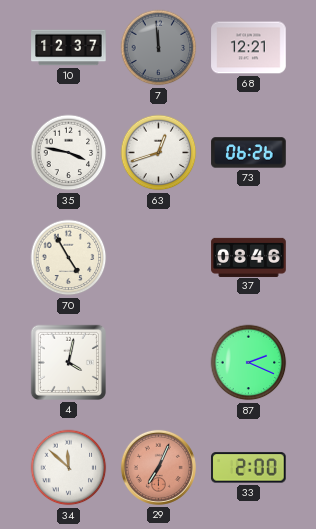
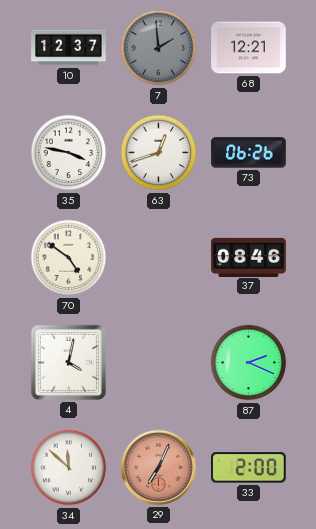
7: 11:59 -> 1:59
70: 4:55 -> 4:51
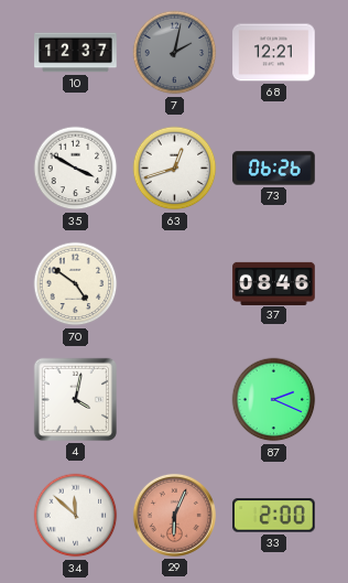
7: 1:59 -> 2:02
35: 3:47 -> 3:50
29: 7:04 -> 6:04
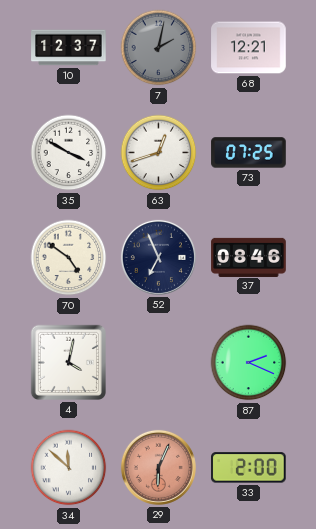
73: 06:26 -> 07:25
52: none -> 6:56
